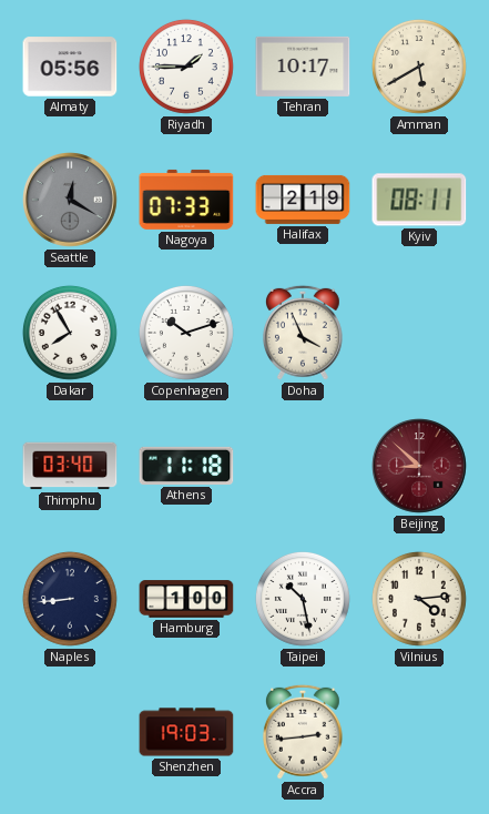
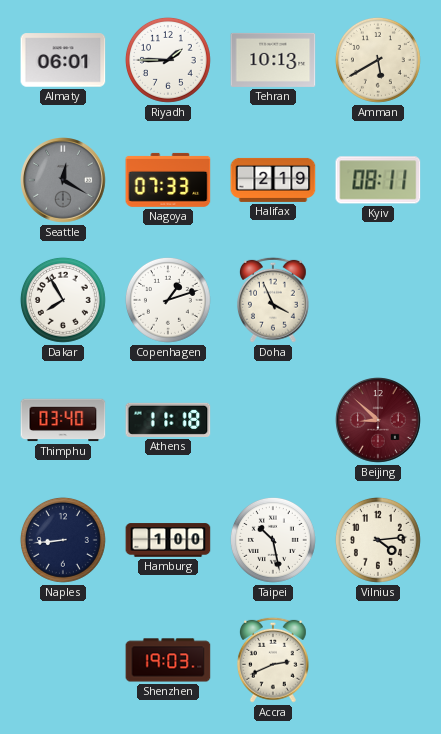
Almaty: 05:56 -> 06:01
Tehran: 10:17 -> 10:13
Copenhagen: 10:12 -> 1:12
Accra: 2:44 -> 2:41
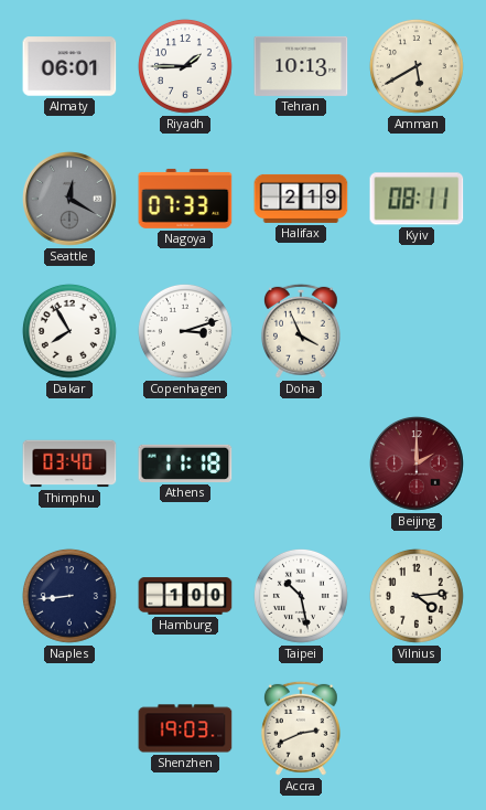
Copenhagen: 1:12 -> 3:12
Beijing: 8:52 -> 2:00
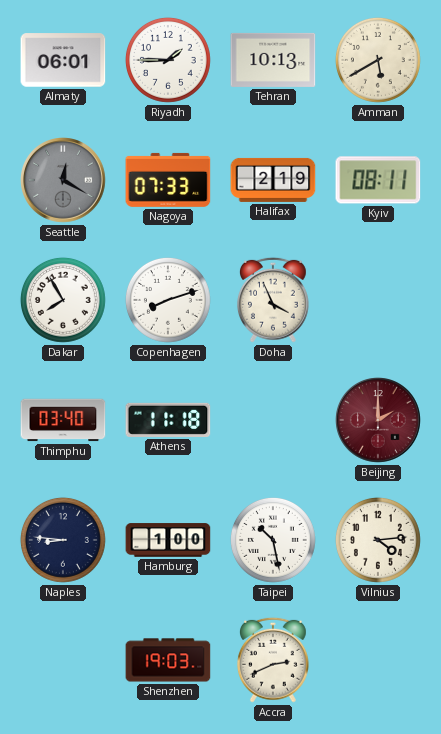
Copenhagen: 3:12 -> 8:12
Naples: 8:44 -> 8:46
